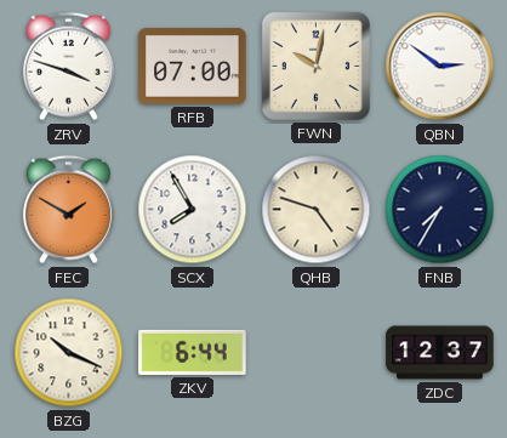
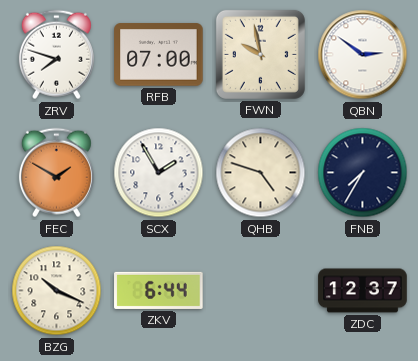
ZRV: 3:48 -> 7:48
FWN: 10:02 -> 9:58
SCX: 7:55 -> 1:55
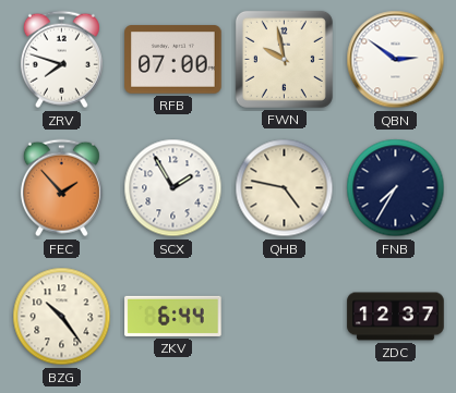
FEC: 1:50 -> 1:53
QHB: 4:48 -> 4:47
BZG: 10:19 -> 10:24
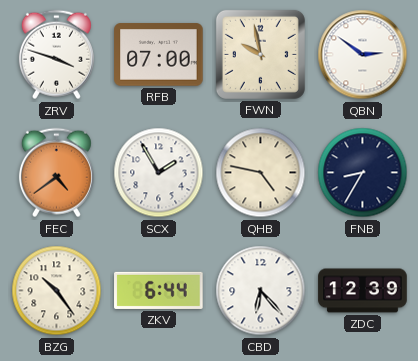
ZRV: 7:48 -> 3:48
FEC: 1:53 -> 4:39
FNB: 7:35 -> 8:35
CBD: none -> 6:23
ZDC: 12:37 -> 12:39
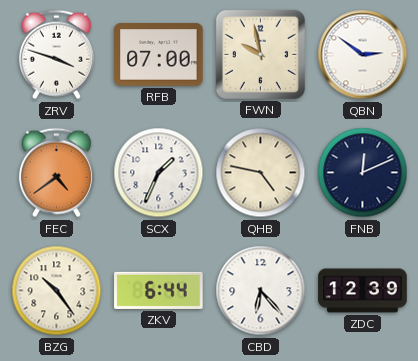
SCX: 1:55 -> 1:34
FNB: 8:35 -> 12:11
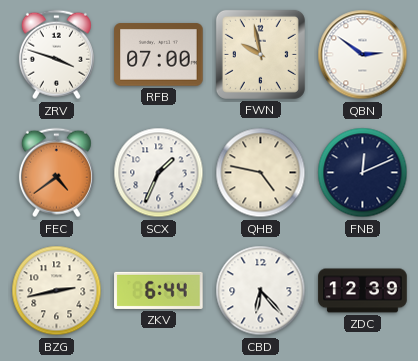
BZG: 10:24 -> 2:43
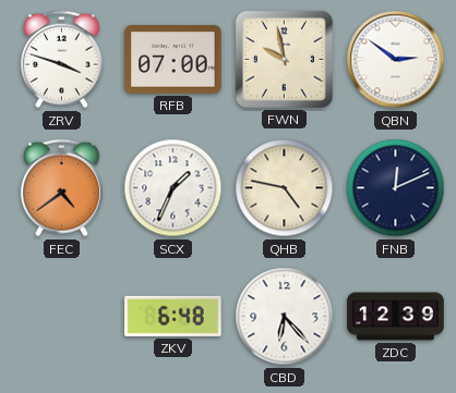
BZG: 2:43 -> none
ZKV: 6:44 -> 6:48
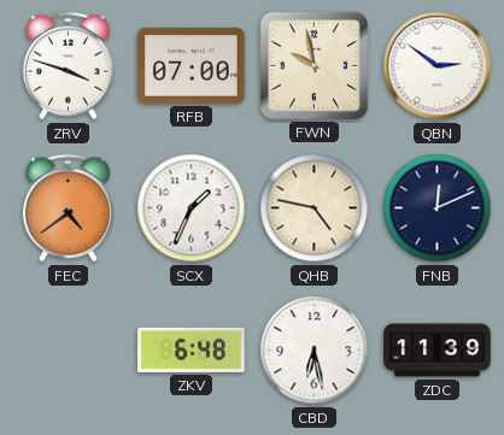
CBD: 6:23 -> 6:28
ZDC: 12:39 -> 11:39
